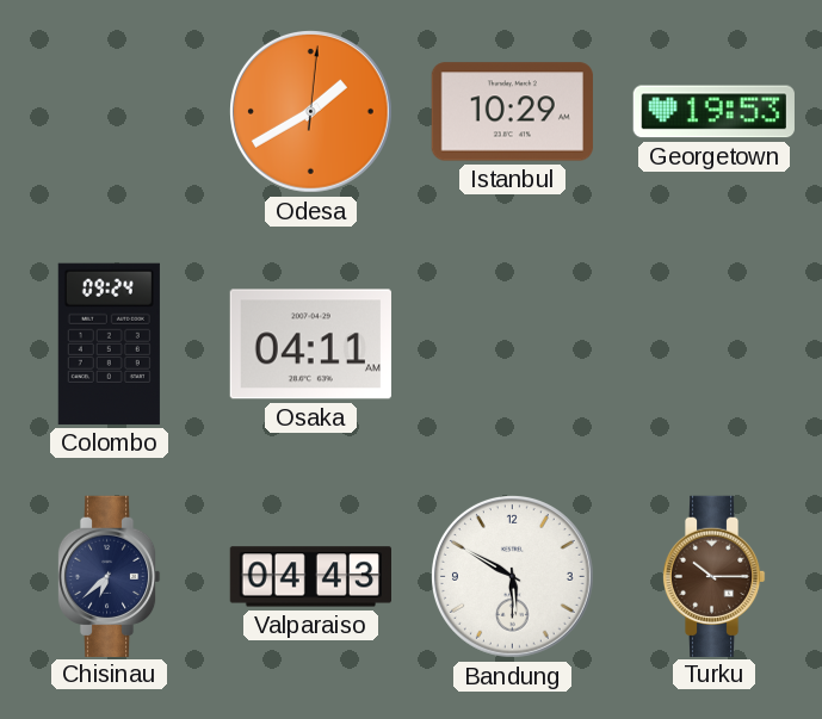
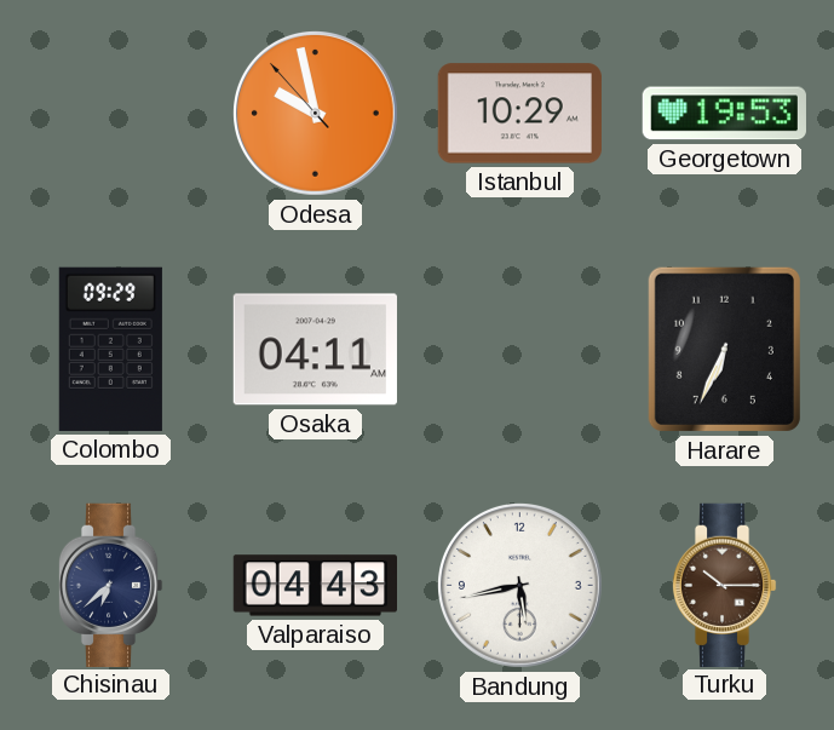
Odesa: 1:40 -> 9:57
Colombo: 09:24 -> 09:29
Harare: none -> 6:34
Bandung: 5:50 -> 5:43
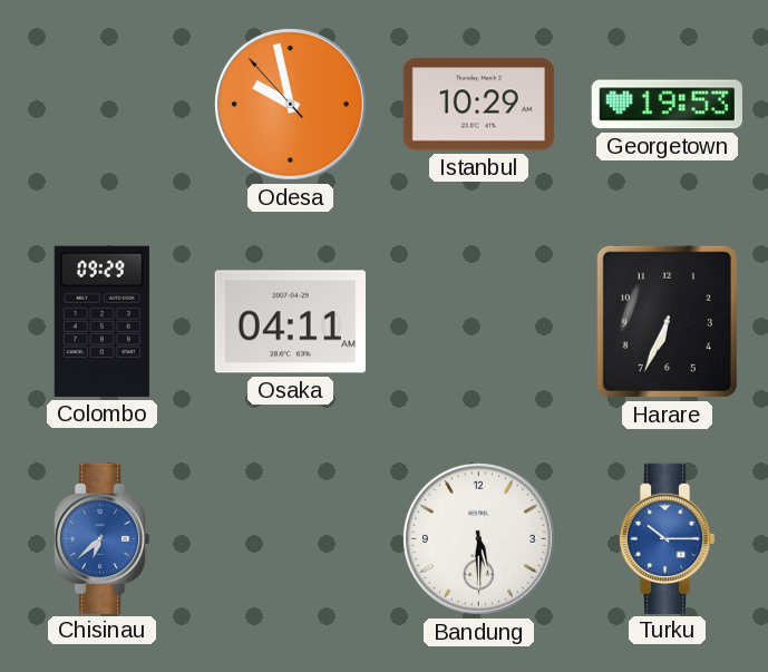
Chisinau dial: navy -> blue
Valparaiso: 04:43 -> none
Bandung: 5:43 -> 5:30
Turku dial: brown -> blue
